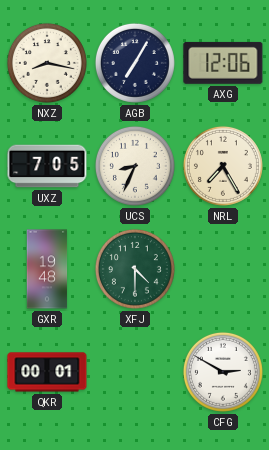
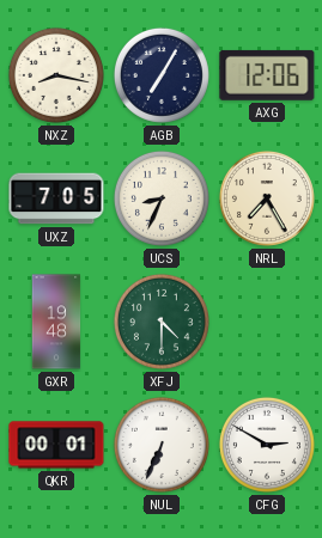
NUL: none -> 6:34
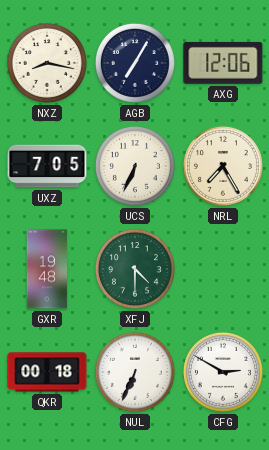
UCS: 8:34 -> 6:34
QKR: 00:01 -> 00:18
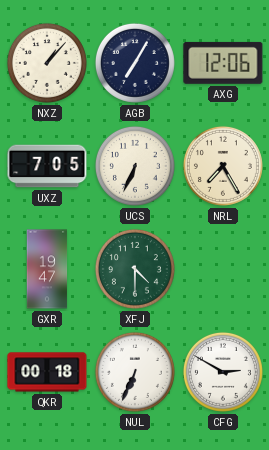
NXZ: 8:17 -> 1:07
GXR: 19:48 -> 19:47
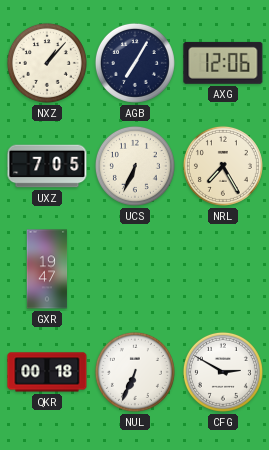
XFJ: 4:30 -> none
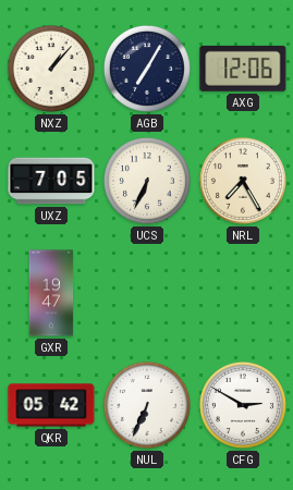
QKR: 00:18 -> 05:42
